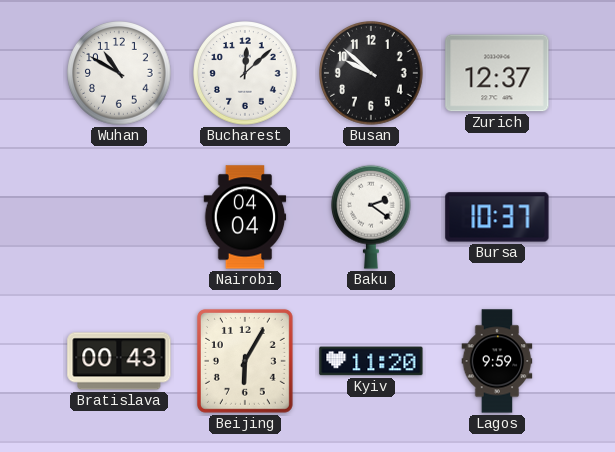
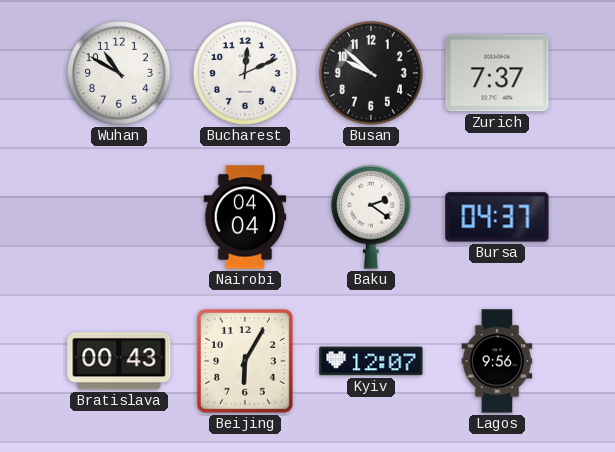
Bucharest: 12:08 -> 12:11
Zurich: 12:37 -> 7:37
Bursa: 10:37 -> 04:37
Kyiv: 11:20 -> 12:07
Lagos: 9:59 -> 9:56
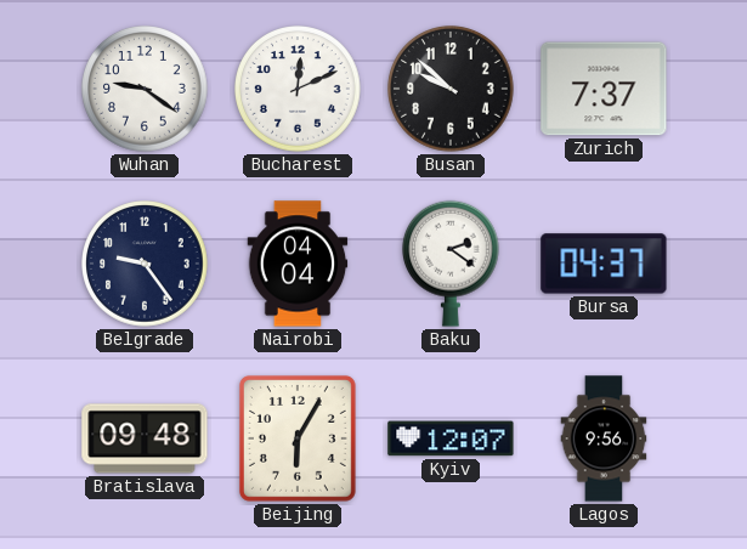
Wuhan: 10:50 -> 9:21
Belgrade: none -> 9:24
Bratislava: 00:43 -> 09:48
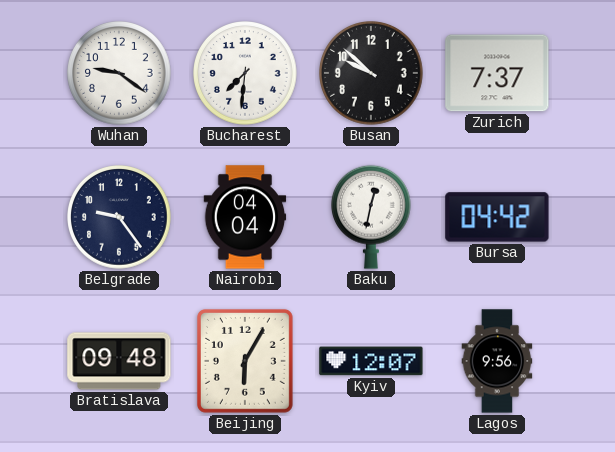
Bucharest: 12:11 -> 7:31
Baku: 2:21 -> 12:32
Bursa: 04:37 -> 04:42
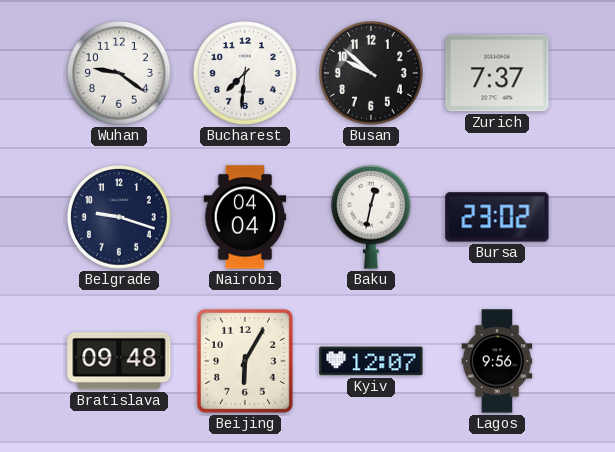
Belgrade: 9:24 -> 9:18
Bursa: 04:42 -> 23:02
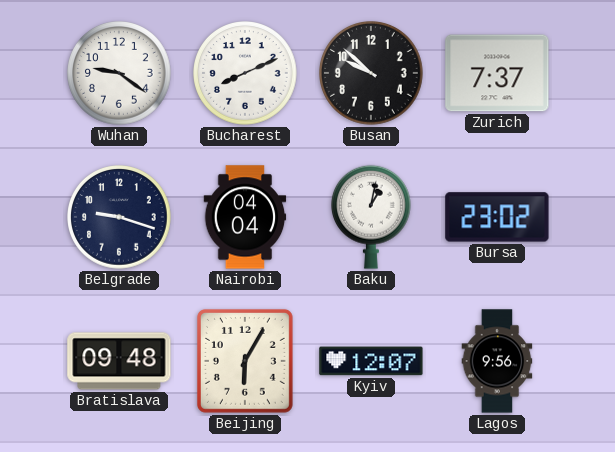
Bucharest: 7:31 -> 8:11
Baku: 12:32 -> 1:02
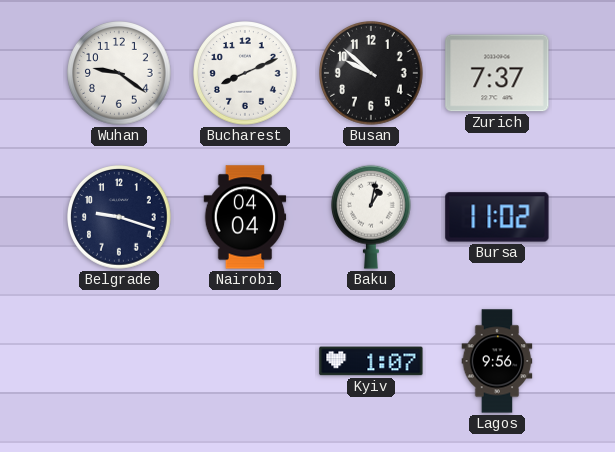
Bursa: 23:02 -> 11:02
Bratislava: 09:48 -> none
Beijing: 6:05 -> none
Kyiv: 12:07 -> 1:07
